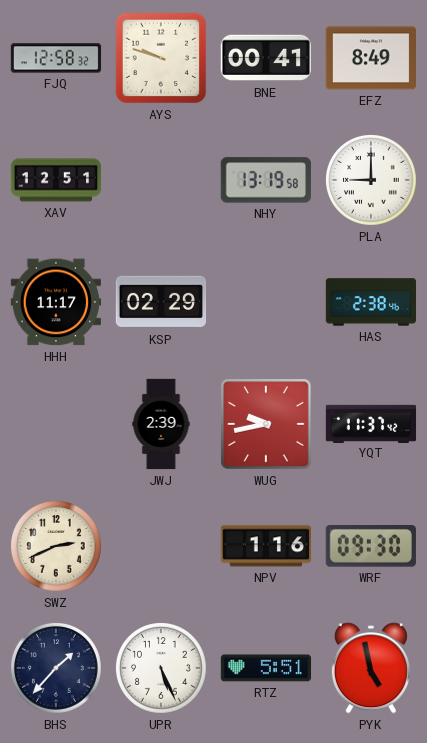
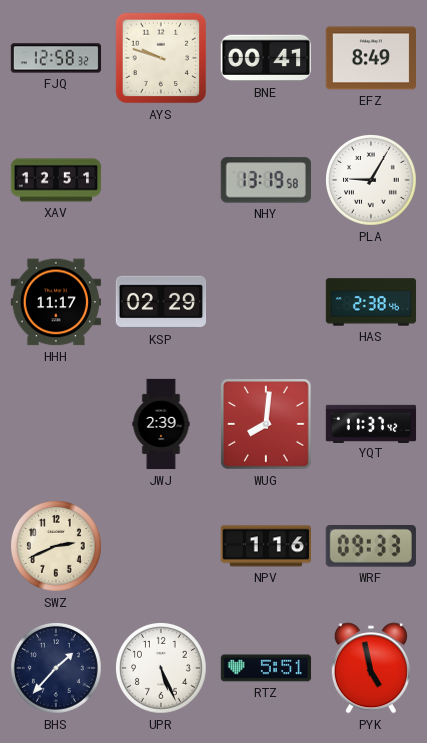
PLA: 9:00 -> 9:05
WUG: 9:43 -> 8:01
WRF: 09:30 -> 09:33
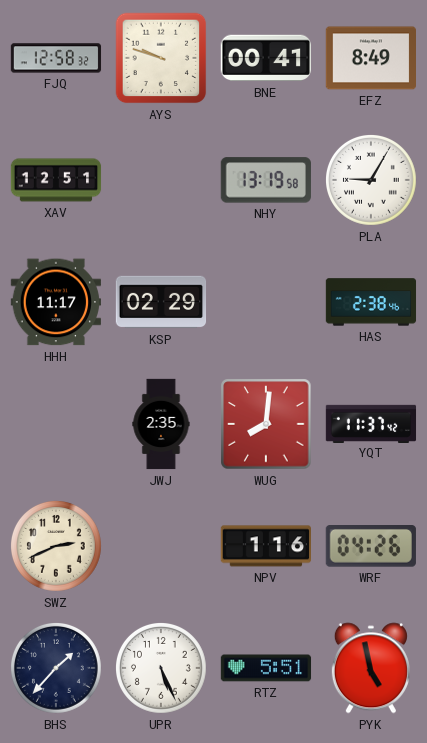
JWJ: 2:39 -> 2:35
WRF: 09:33 -> 04:26
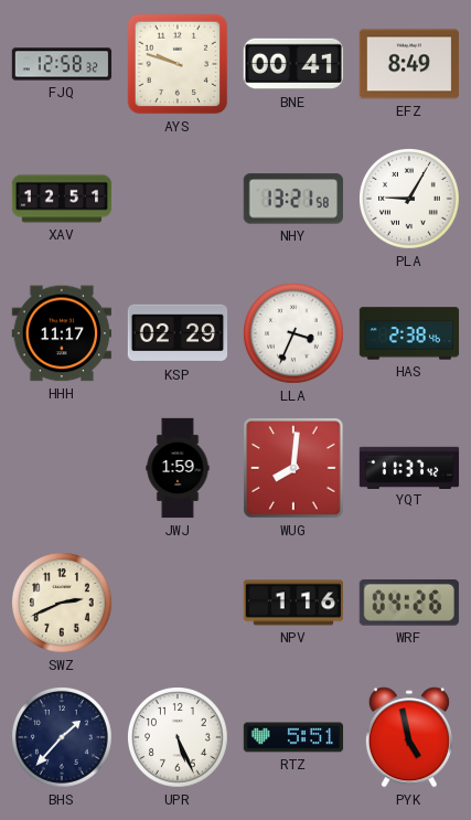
NHY: 13:19 -> 13:21
LLA: none -> 3:34
JWJ: 2:35 -> 1:59
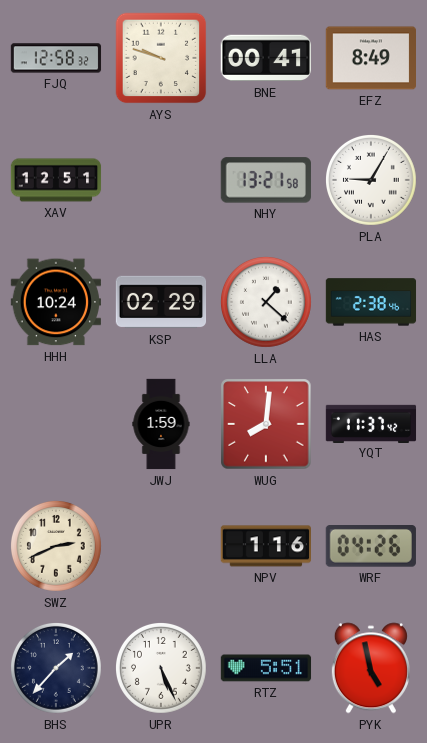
HHH: 11:17 -> 10:24
LLA: 3:34 -> 1:22
